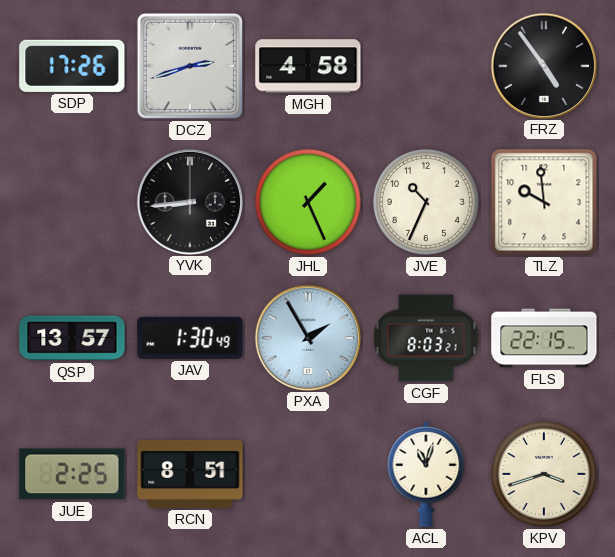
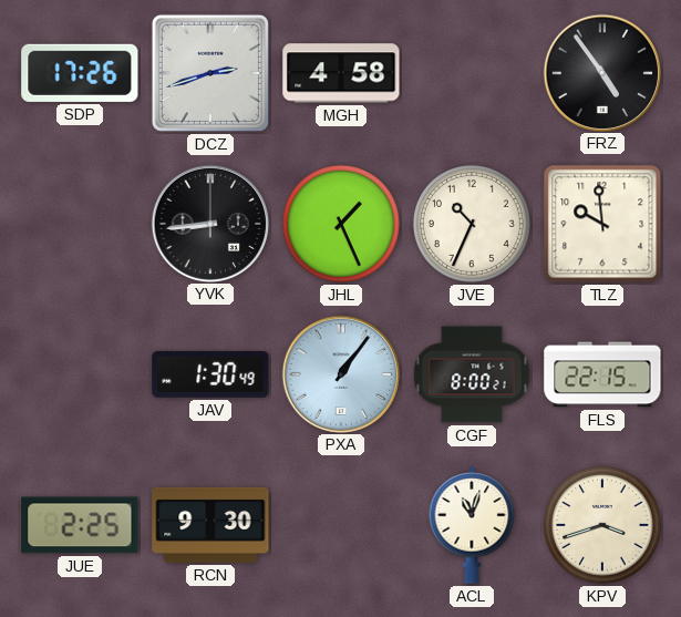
QSP: 13:57 -> none
PXA: 1:55 -> 1:06
CGF: 8:03 -> 8:00
RCN: 8:51 -> 9:30
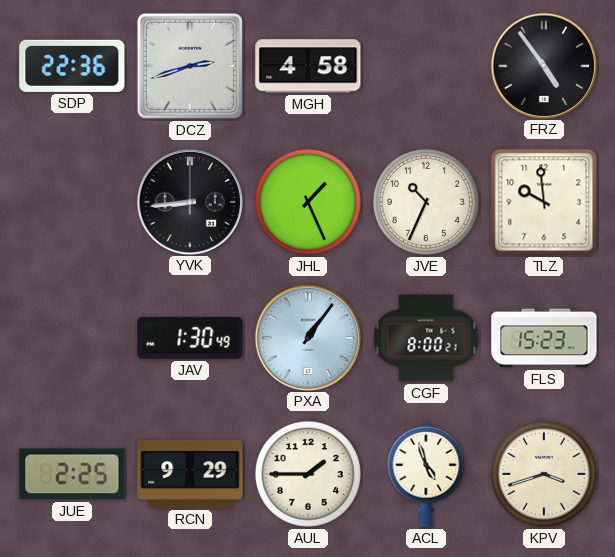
SDP: 17:26 -> 22:36
FLS: 22:15 -> 15:23
RCN: 9:30 -> 9:29
AUL: none -> 1:45
ACL: 11:03 -> 4:57
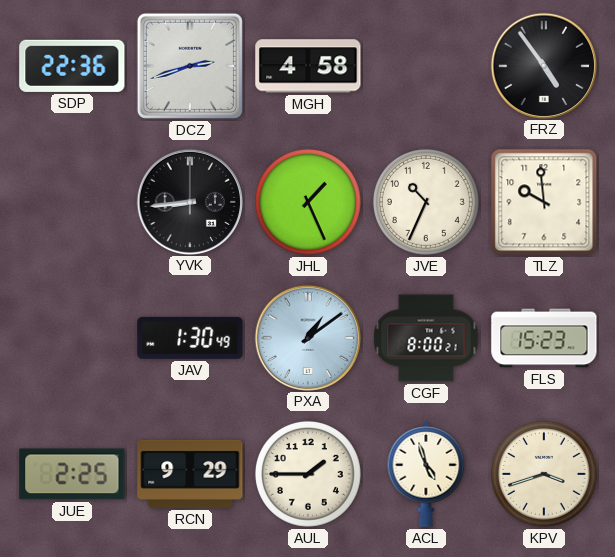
PXA: 1:06 -> 1:09
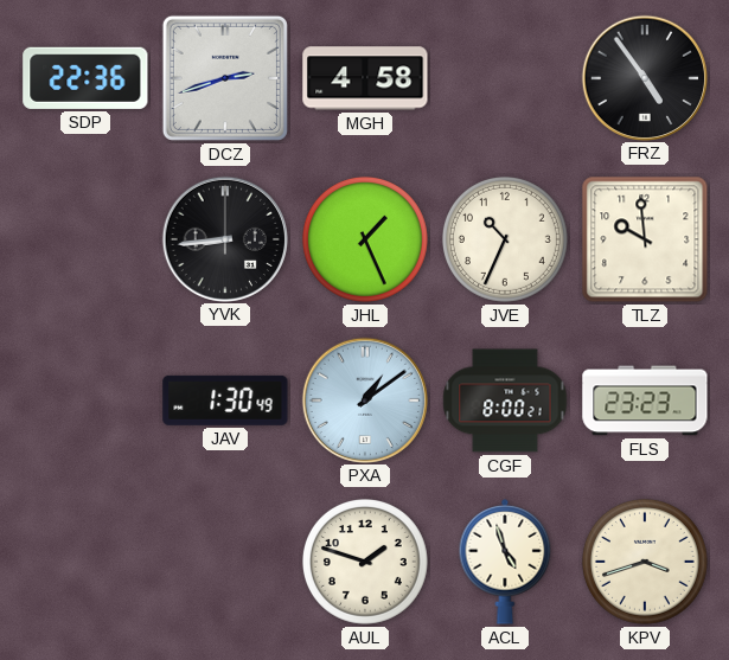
FLS: 15:23 -> 23:23
JUE: 2:25 -> none
RCN: 9:29 -> none
AUL: 1:45 -> 1:48
